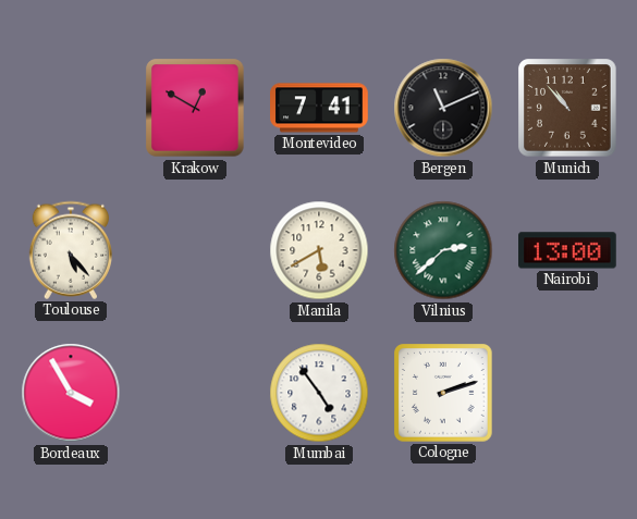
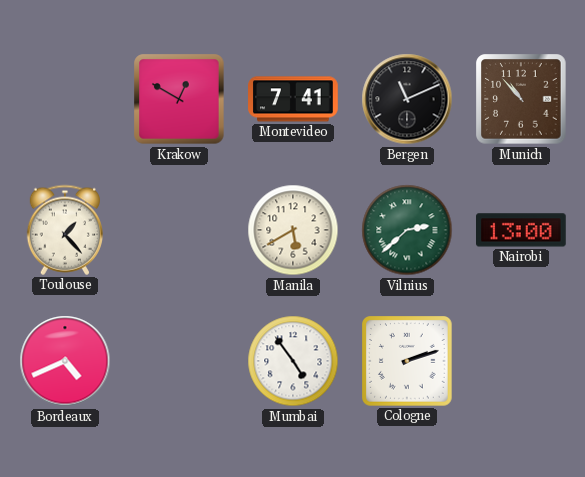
Toulouse: 5:23 -> 1:23
Bordeaux: 3:55 -> 4:41
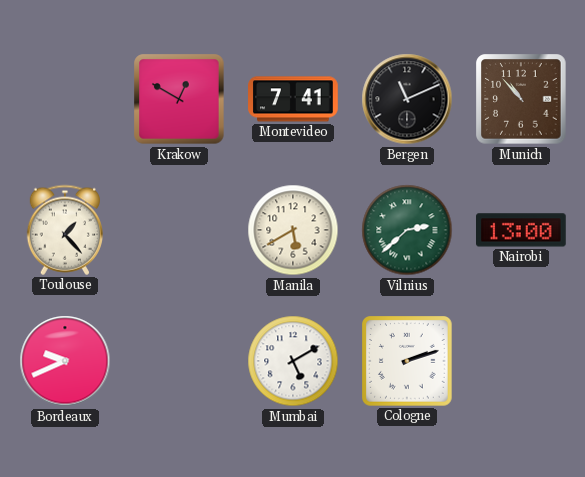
Bordeaux: 4:41 -> 9:41
Mumbai: 4:54 -> 5:10
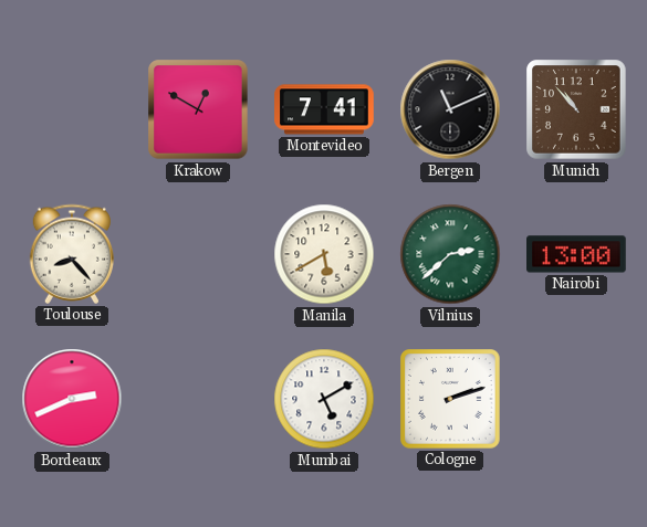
Toulouse: 1:23 -> 8:23
Bordeaux: 9:41 -> 2:41
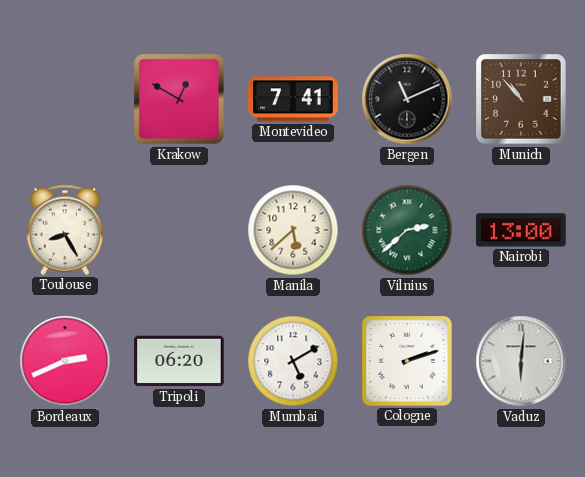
Toulouse: 8:23 -> 8:25
Manila: 5:40 -> 5:38
Tripoli: none -> 06:20
Vaduz: none -> 6:01
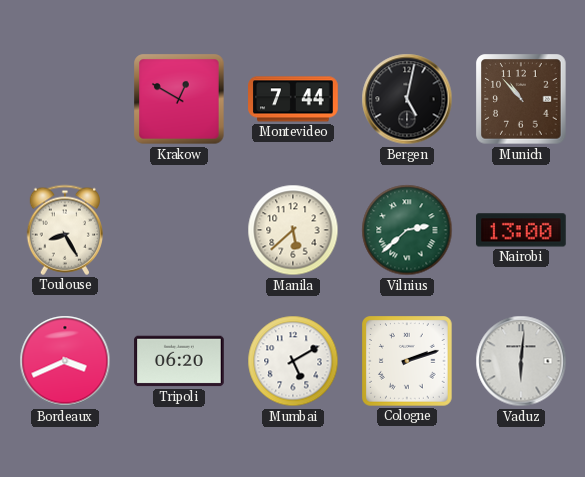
Montevideo: 7:41 -> 7:44
Bergen: 11:11 -> 5:02
Bordeaux: 2:41 -> 3:41
